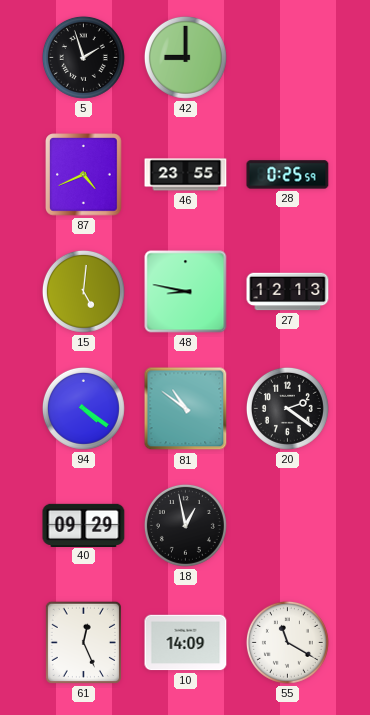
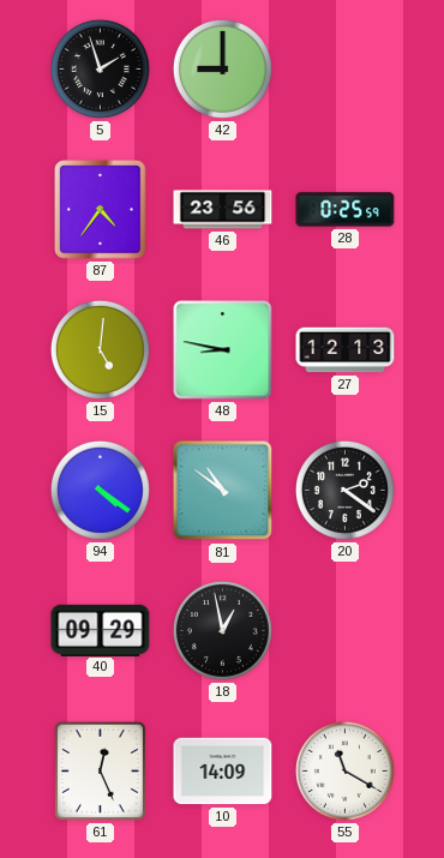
87: 4:41 -> 4:36
46: 23:55 -> 23:56
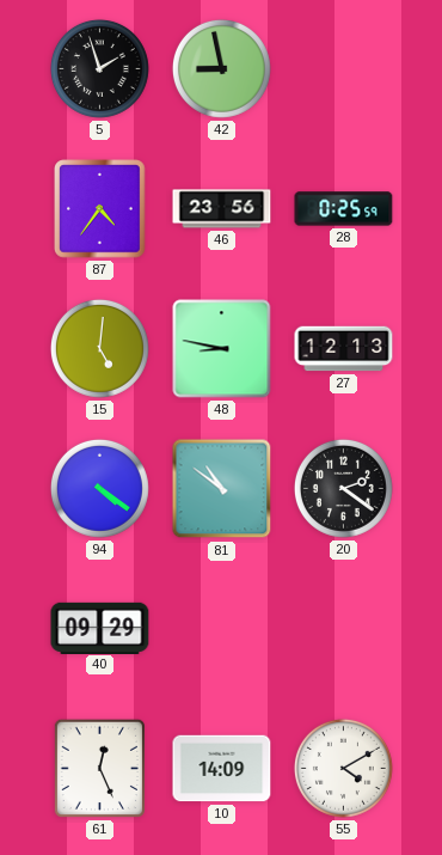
42: 9:00 -> 8:58
18: 12:58 -> none
55: 11:20 -> 4:10
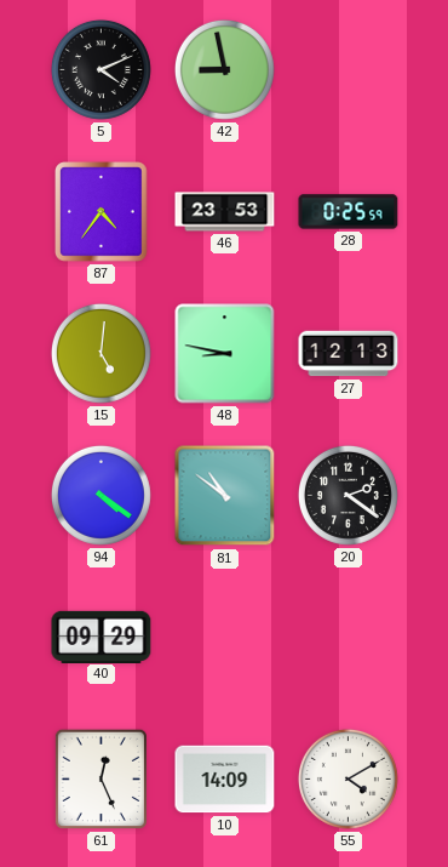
5: 1:57 -> 4:11
46: 23:56 -> 23:53
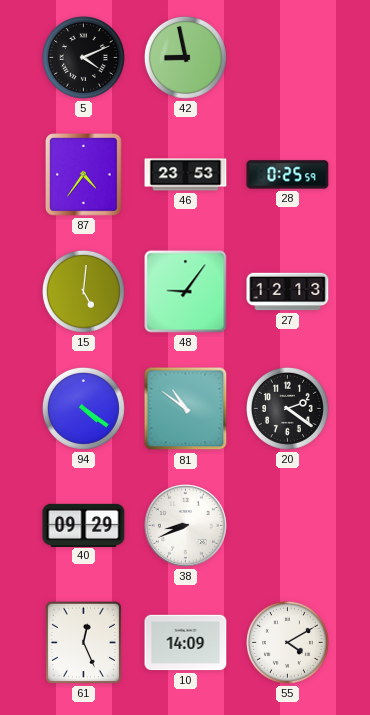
48: 8:47 -> 9:06
38: none -> 8:41
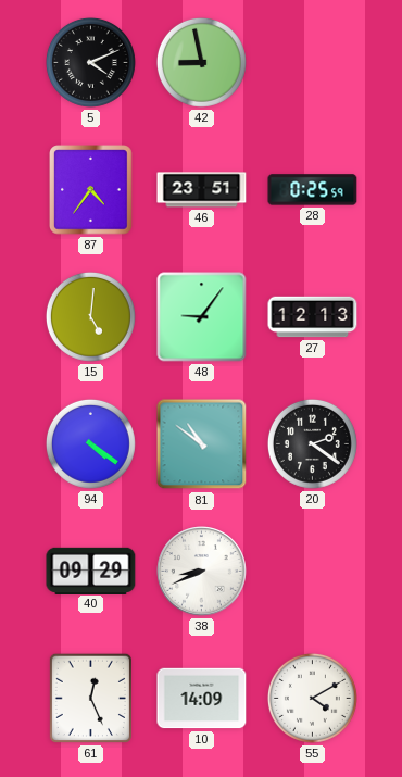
46: 23:53 -> 23:51
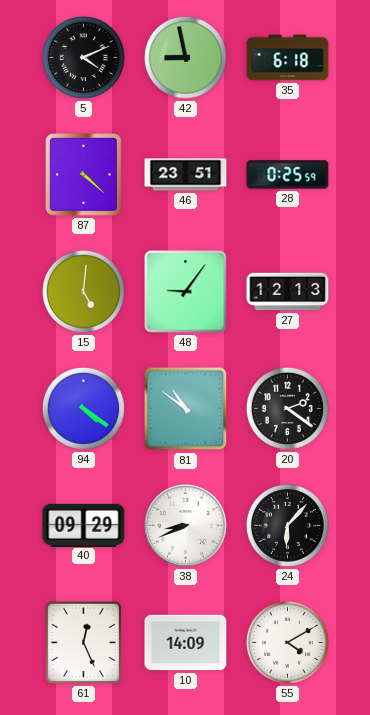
35: none -> 6:18
87: 4:36 -> 4:22
24: none -> 6:07
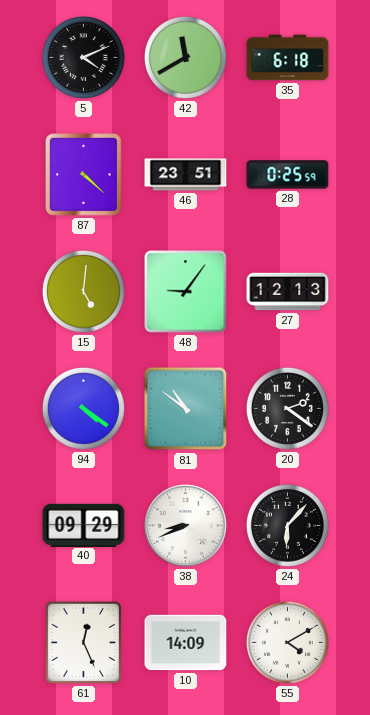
42: 8:58 -> 11:40
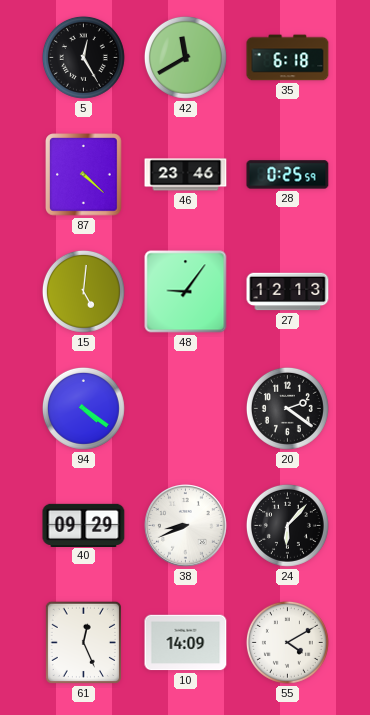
5: 4:11 -> 12:25
46: 23:51 -> 23:46
81: 10:51 -> none
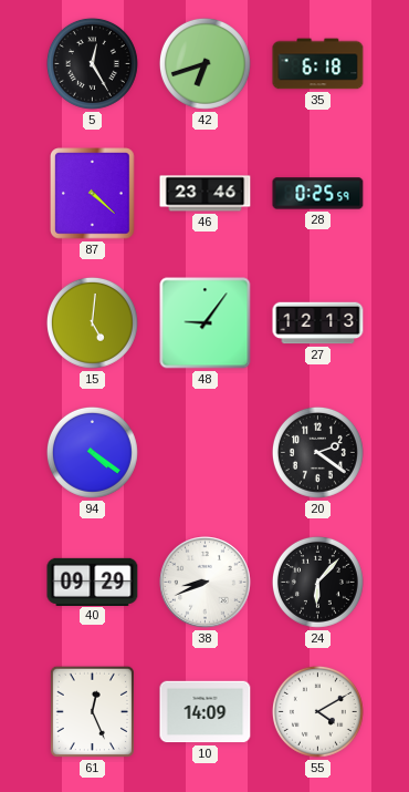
42: 11:40 -> 6:42
